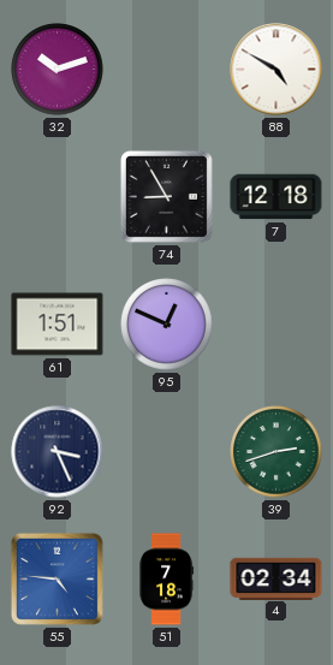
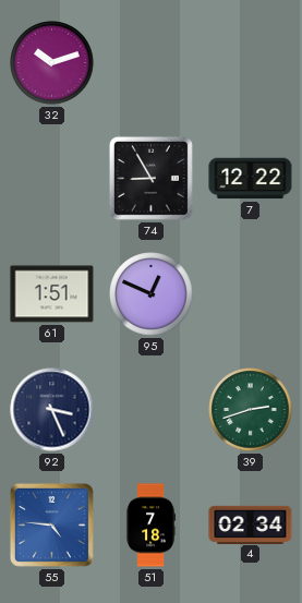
88: 4:50 -> none
7: 12:18 -> 12:22
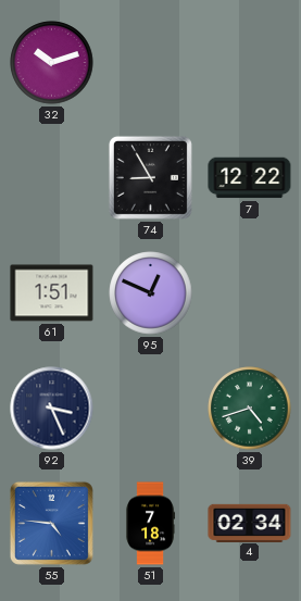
39: 2:42 -> 4:42
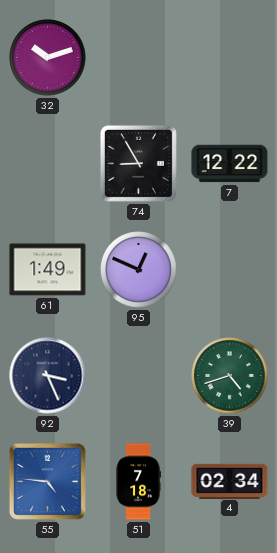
61: 1:51 -> 1:49
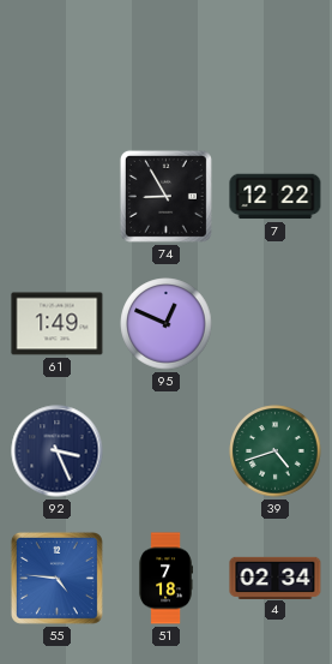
32: 10:12 -> none
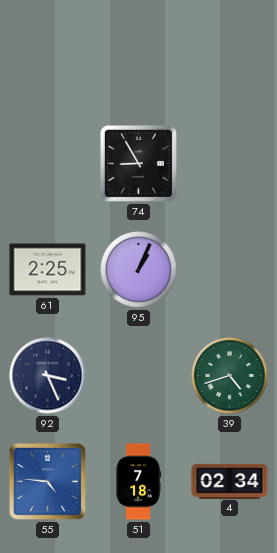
7: 12:22 -> none
61: 1:49 -> 2:25
95: 12:49 -> 1:04
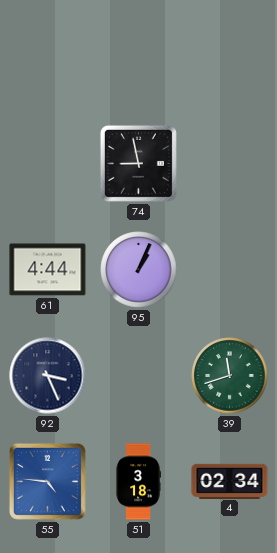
74: 8:55 -> 8:58
61: 2:25 -> 4:44
39: 4:42 -> 11:42
51: 7:18 -> 3:18
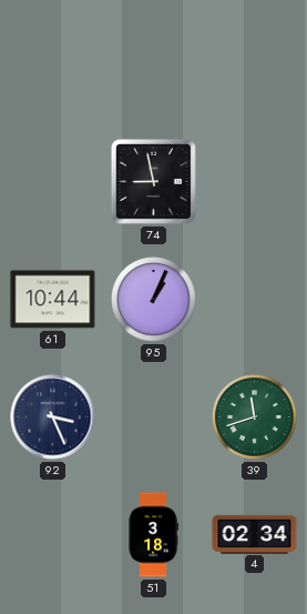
61: 4:44 -> 10:44
55: 4:46 -> none
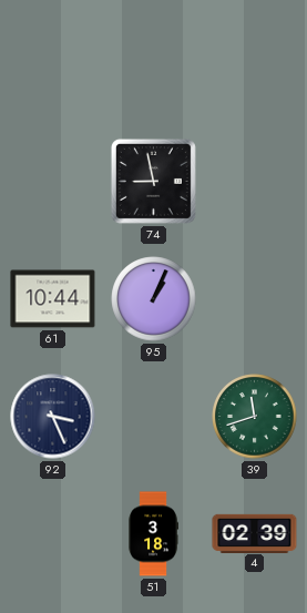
4: 02:34 -> 02:39
